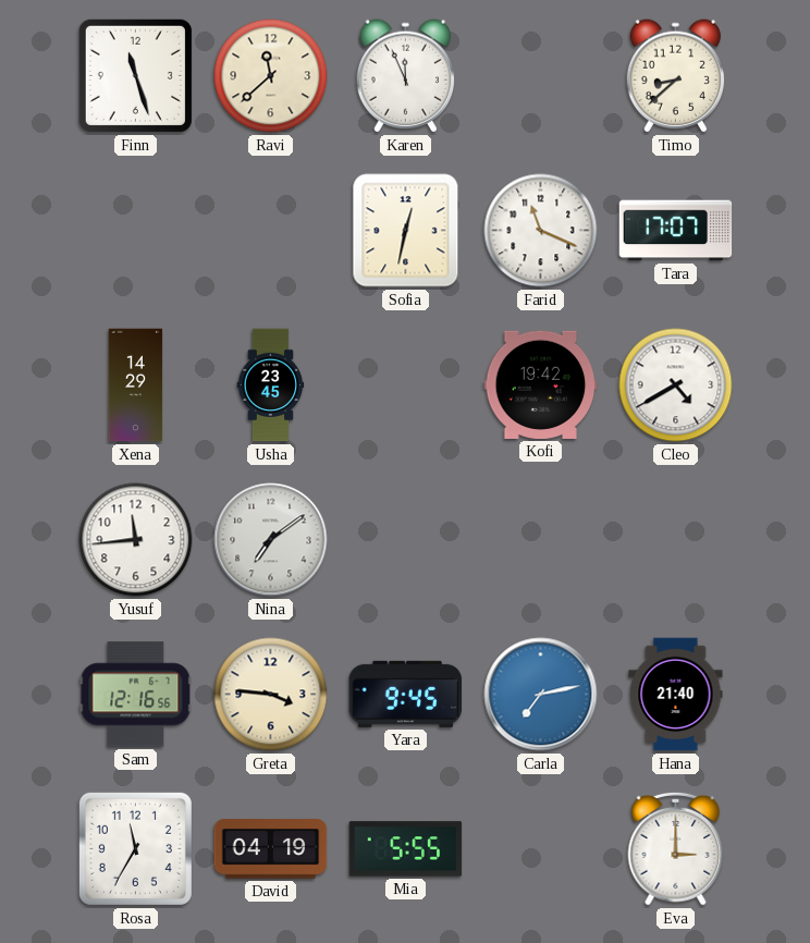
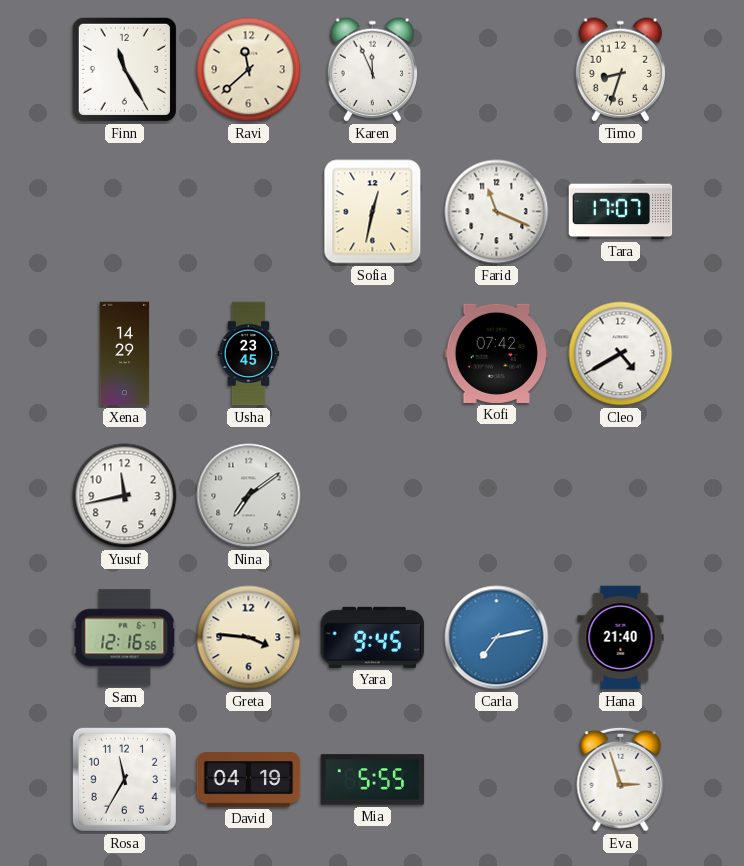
Finn: 11:27 -> 11:25
Timo: 8:38 -> 8:33
Kofi: 19:42 -> 07:42
Yusuf: 11:44 -> 11:43
Eva: 3:00 -> 2:57
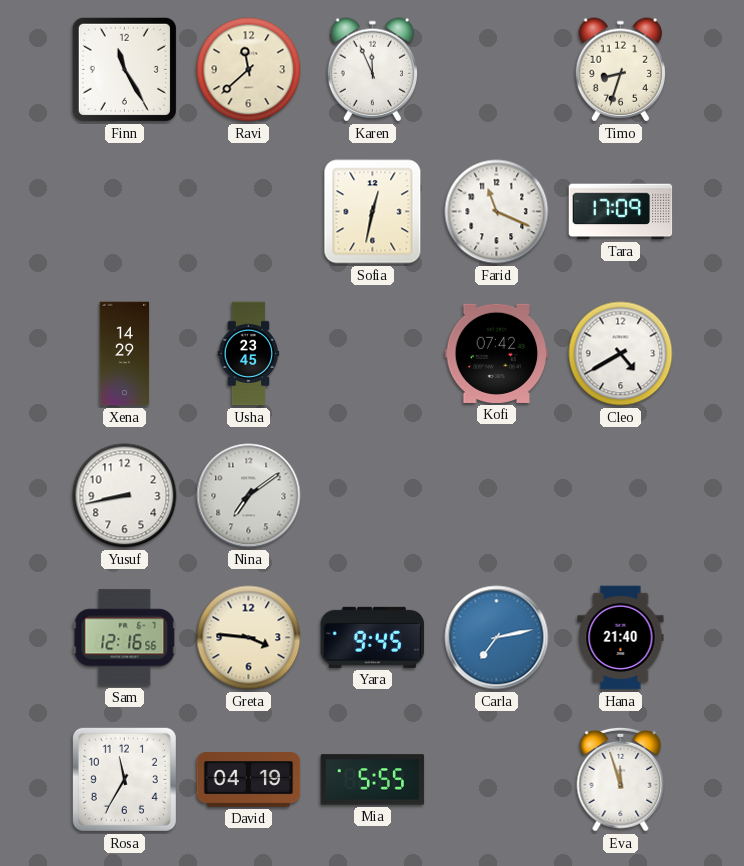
Tara: 17:07 -> 17:09
Yusuf: 11:43 -> 8:43
Eva: 2:57 -> 11:57
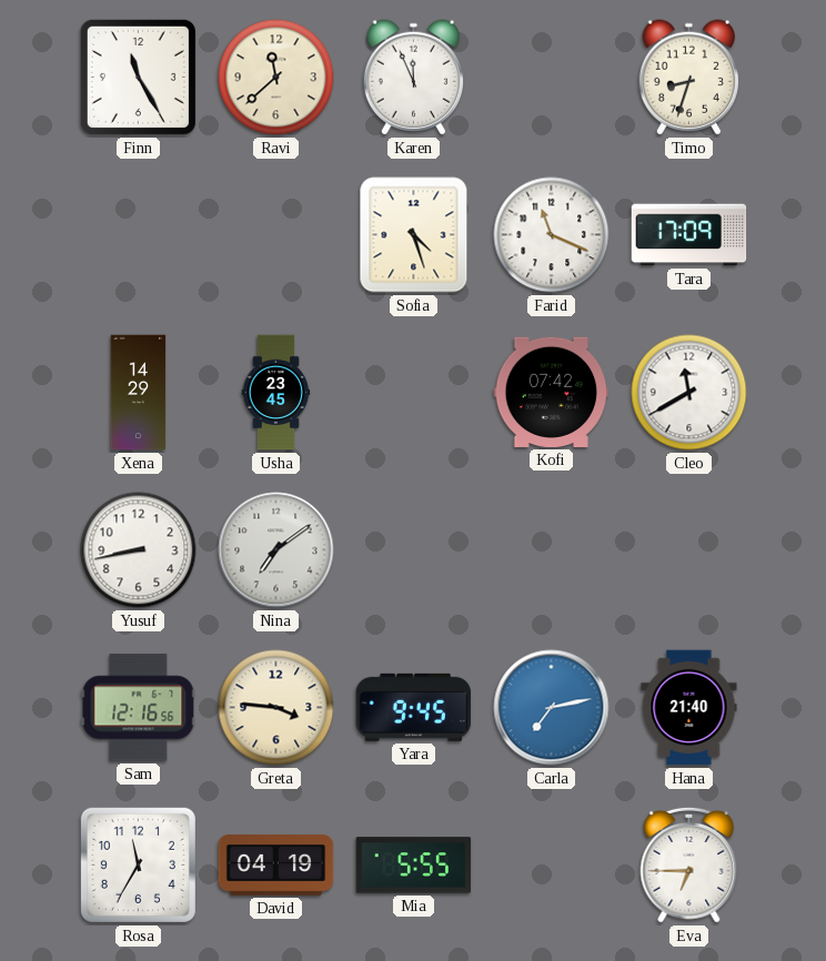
Sofia: 12:32 -> 4:27
Cleo: 4:40 -> 11:40
Eva: 11:57 -> 6:45
